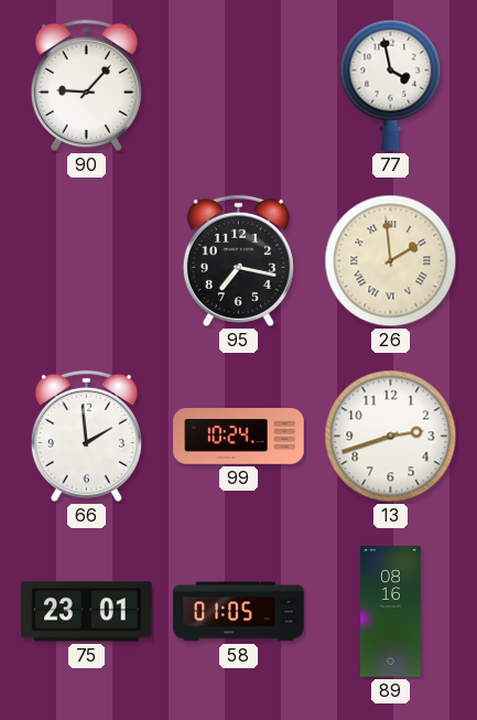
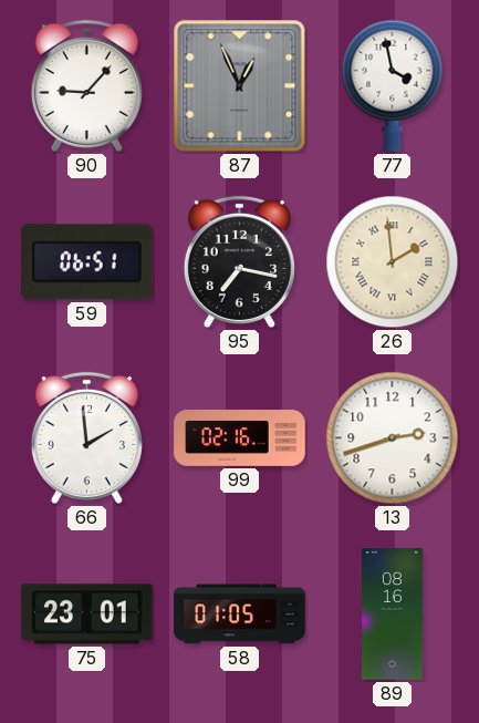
87: none -> 12:56
59: none -> 06:51
99: 10:24 -> 02:16
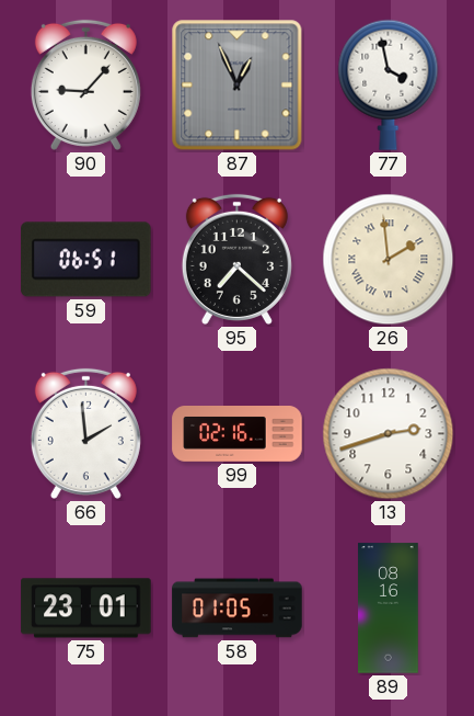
95: 7:17 -> 7:22
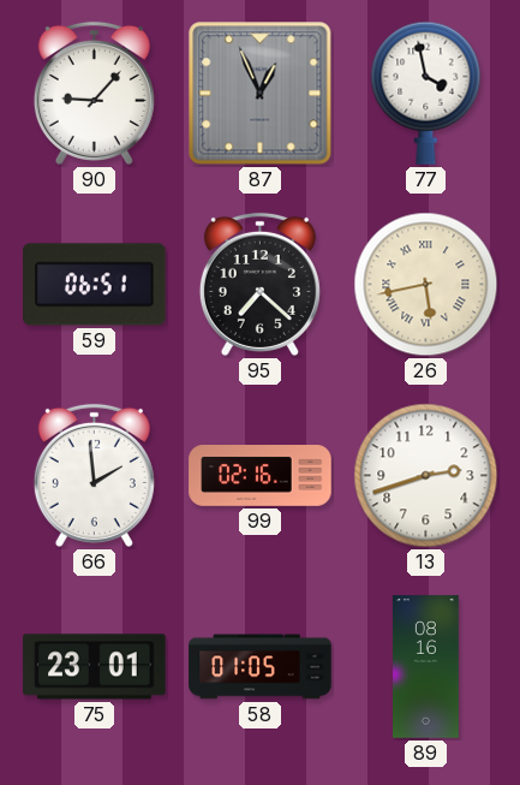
26: 1:59 -> 5:43
